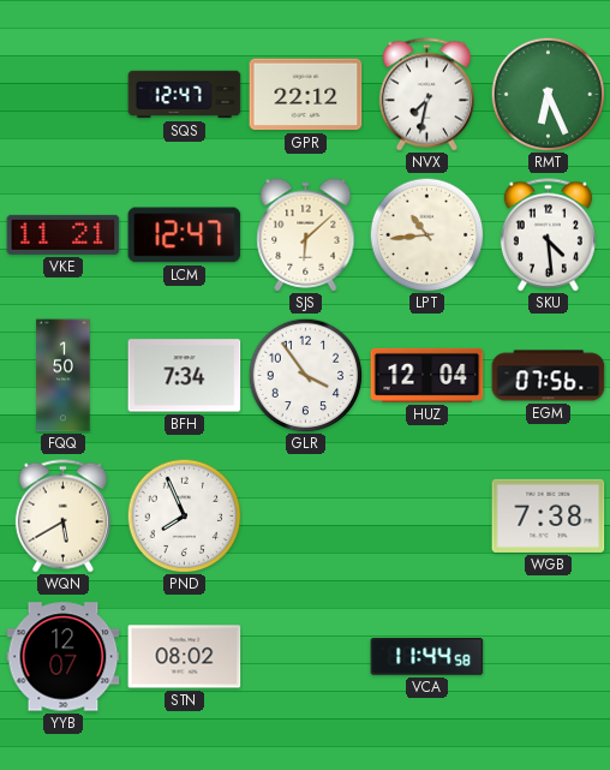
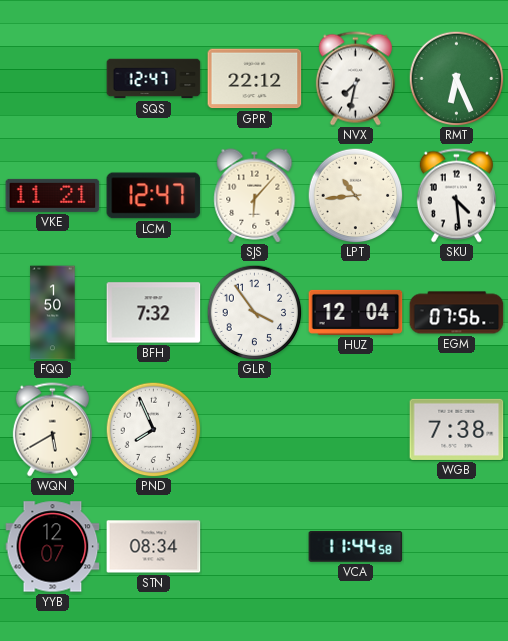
SJS: 6:08 -> 6:07
BFH: 7:34 -> 7:32
STN: 08:02 -> 08:34
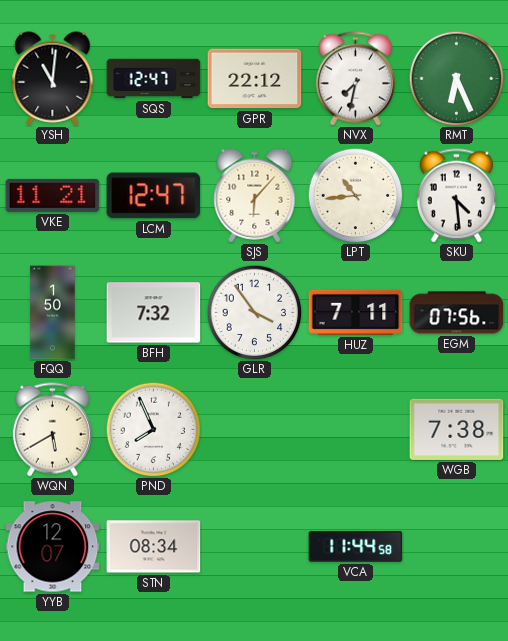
YSH: none -> 11:01
HUZ: 12:04 -> 7:11
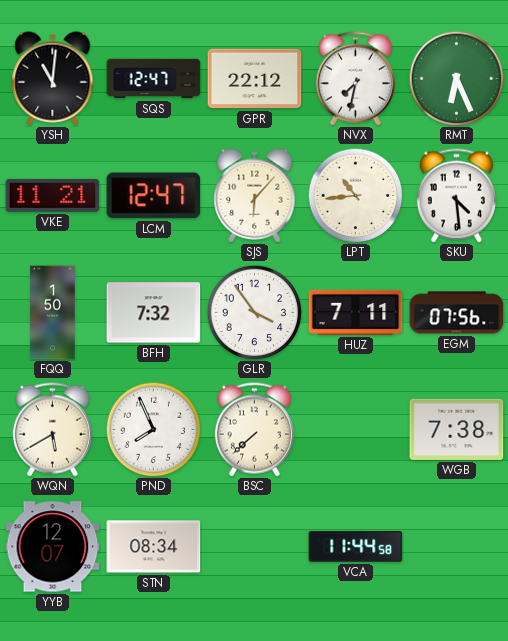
BSC: none -> 7:38
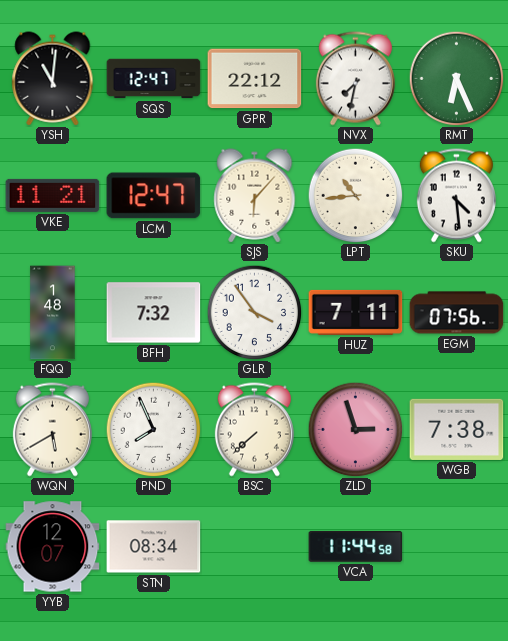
FQQ: 1:50 -> 1:48
ZLD: none -> 2:57
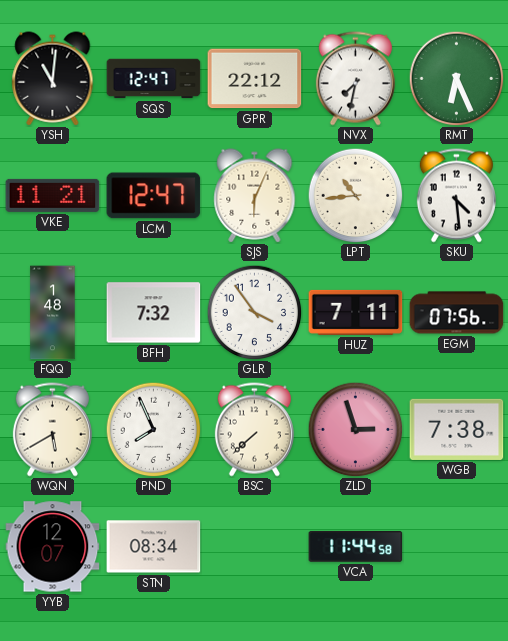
SJS: 6:07 -> 6:04
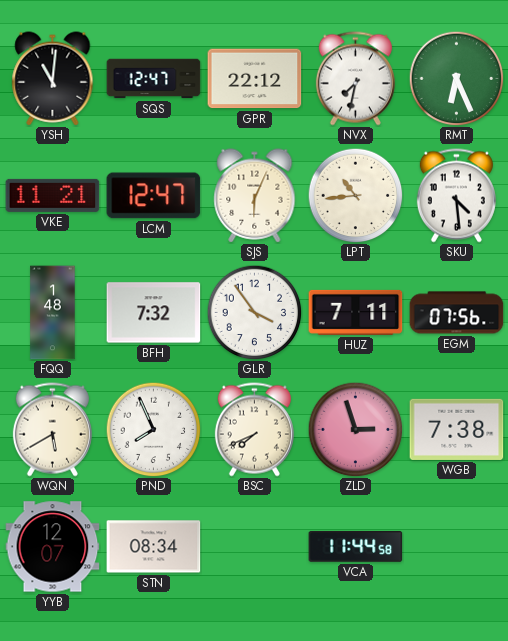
BSC: 7:38 -> 7:41
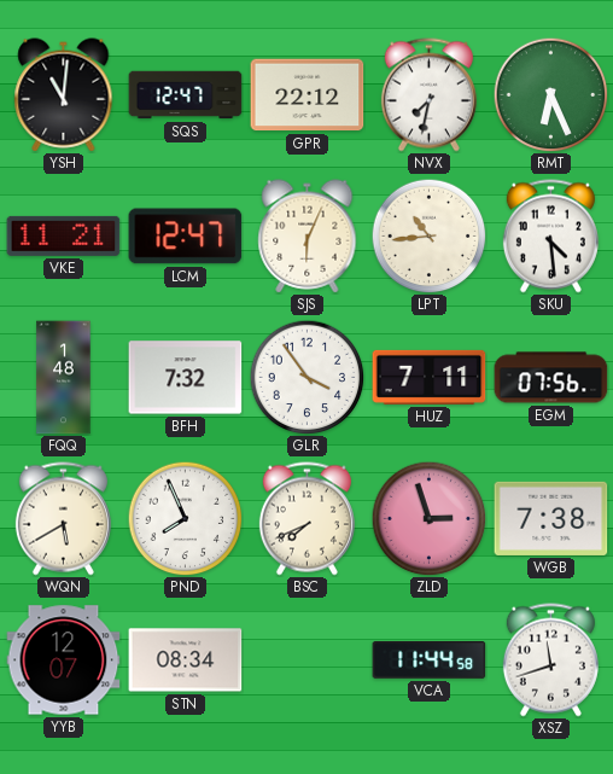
XSZ: none -> 11:42
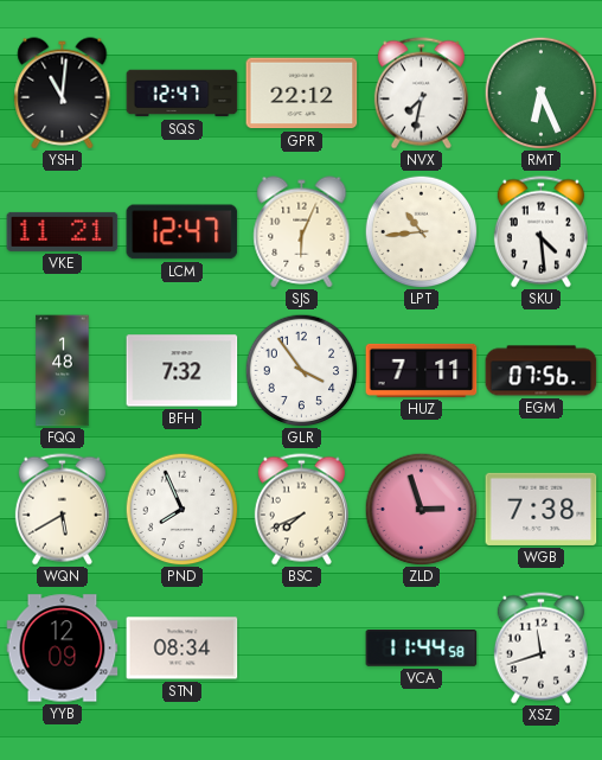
YYB: 12:07 -> 12:09
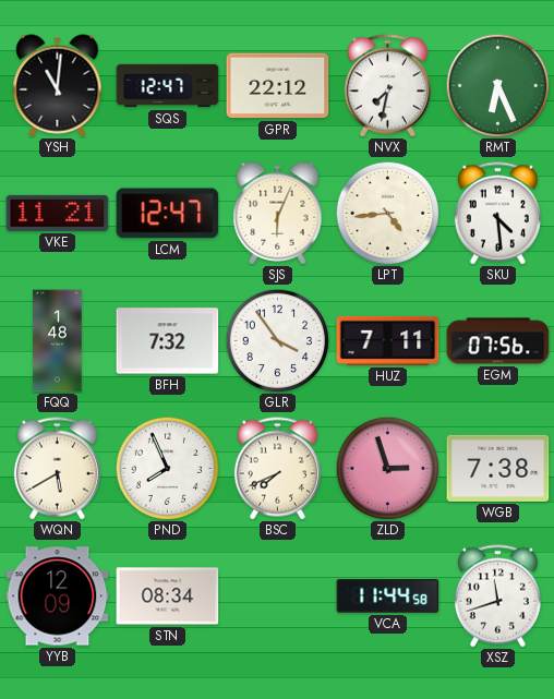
LPT: 10:44 -> 4:44
